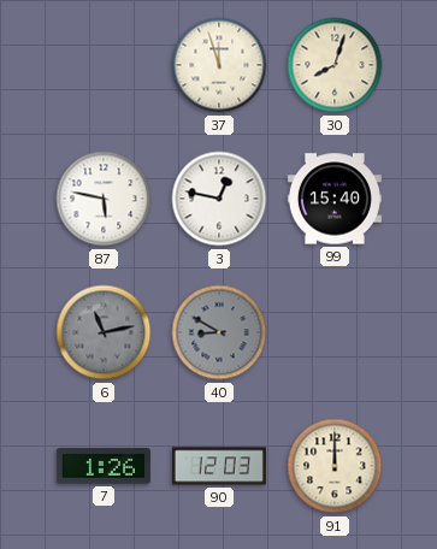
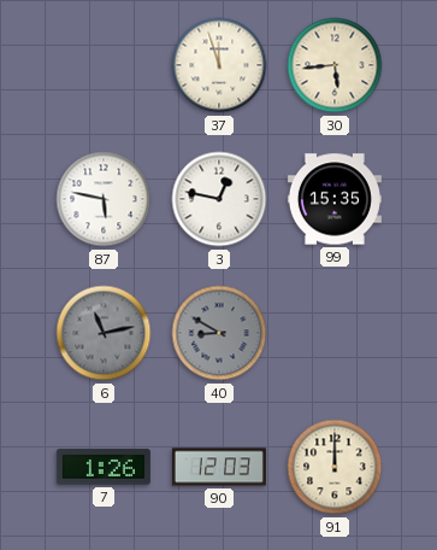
30: 8:03 -> 5:44
99: 15:40 -> 15:35
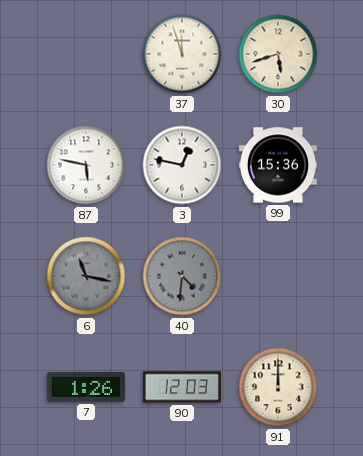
30: 5:44 -> 5:42
99: 15:35 -> 15:36
6: 11:13 -> 11:17
40: 8:50 -> 4:31
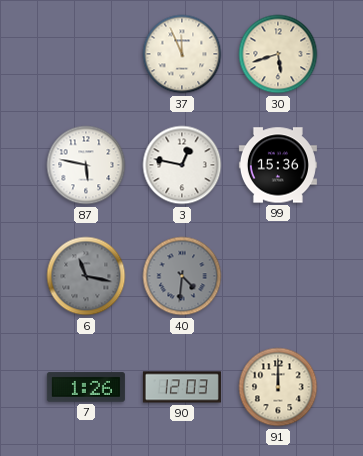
37: 11:57 -> 11:56
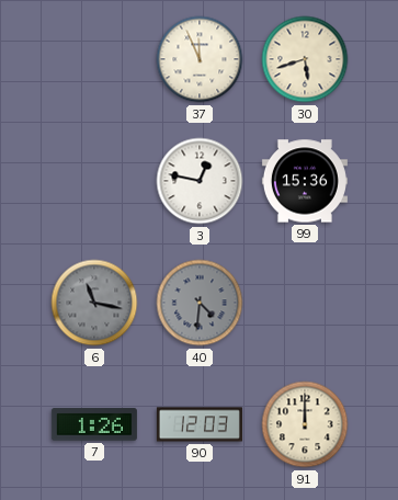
87: 5:47 -> none
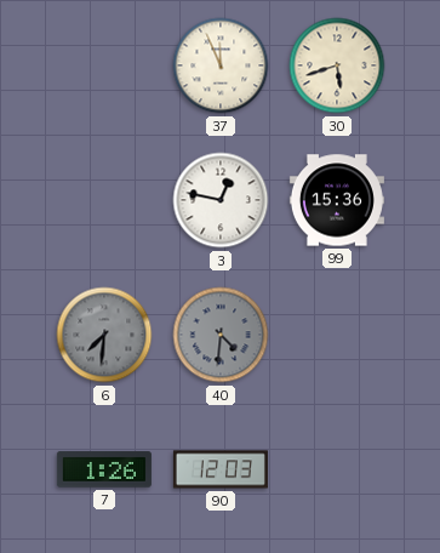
6: 11:17 -> 7:31
91: 12:00 -> none
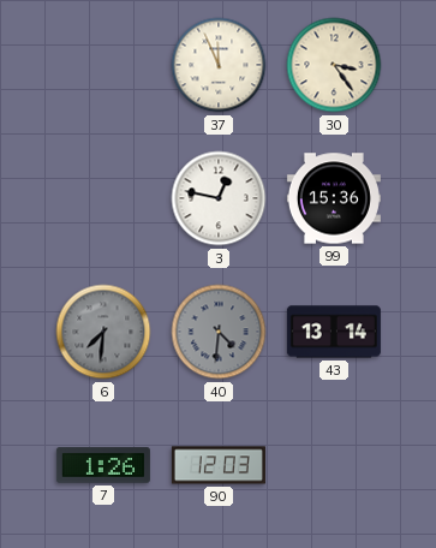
30: 5:42 -> 3:24
43: none -> 13:14
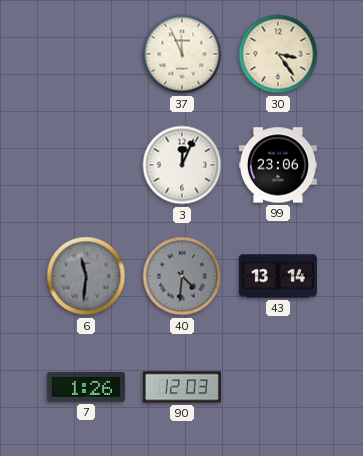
3: 12:47 -> 12:04
99: 15:36 -> 23:06
6: 7:31 -> 11:31
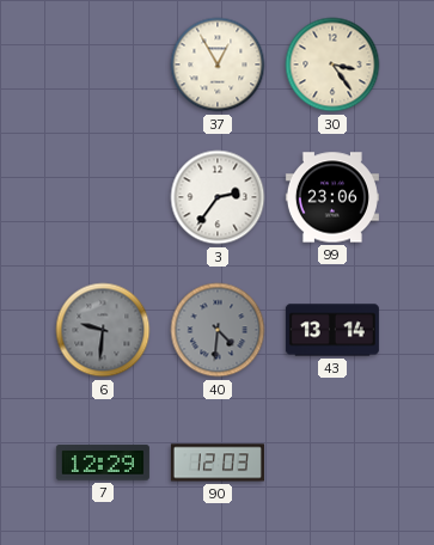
37: 11:56 -> 12:55
3: 12:04 -> 2:36
6: 11:31 -> 9:31
7: 1:26 -> 12:29
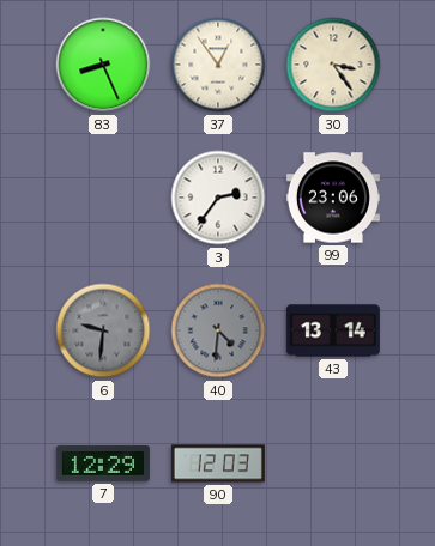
83: none -> 8:26
37: 12:55 -> 12:54
